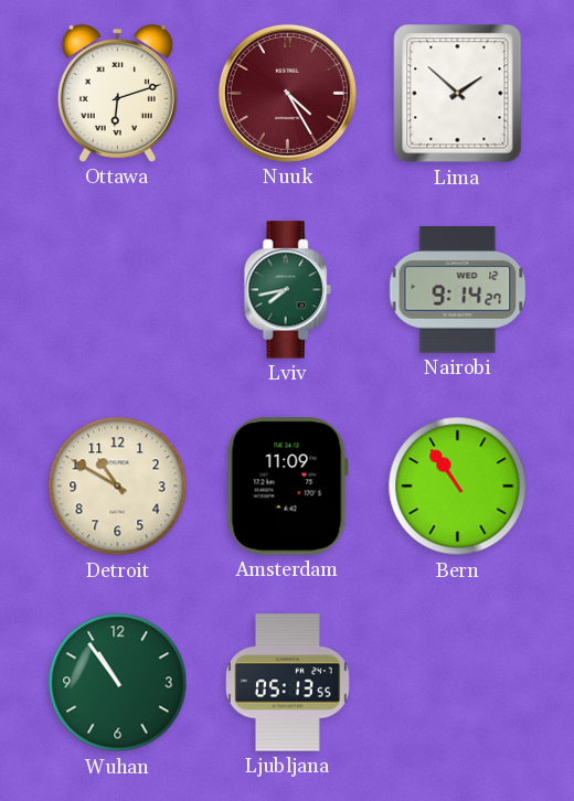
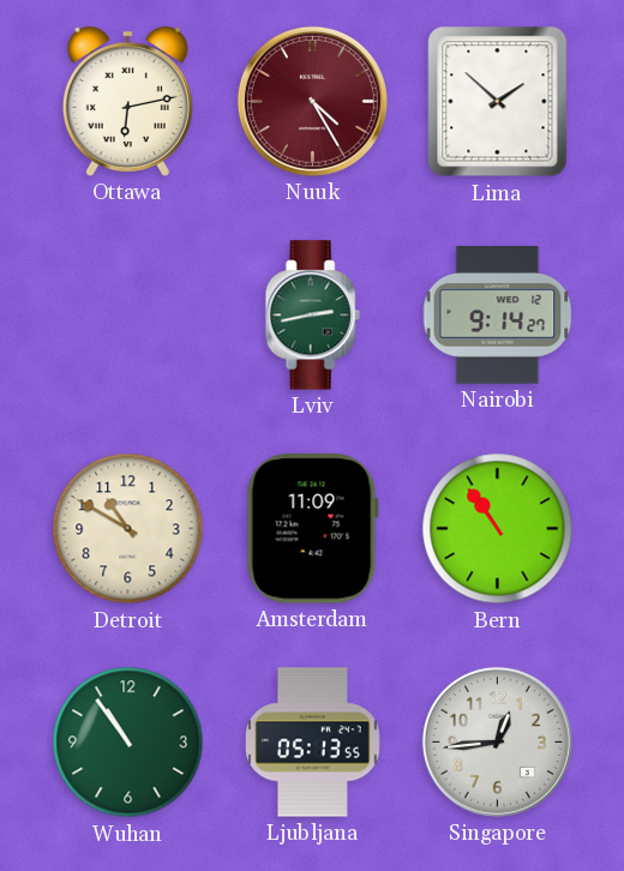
Ottawa: 6:12 -> 6:13
Lviv: 7:43 -> 2:43
Singapore: none -> 12:44
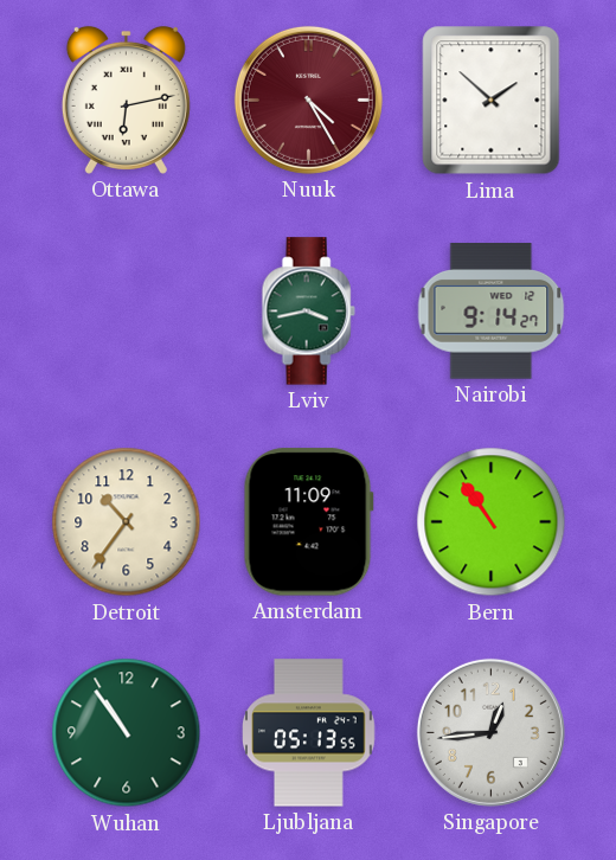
Lviv: 2:43 -> 3:43
Detroit: 10:50 -> 10:36
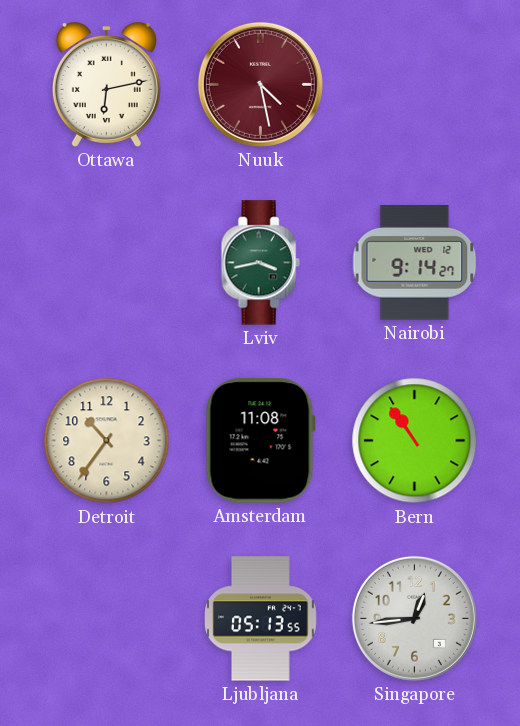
Nuuk: 4:25 -> 4:28
Lima: 1:52 -> none
Amsterdam: 11:09 -> 11:08
Wuhan: 10:54 -> none
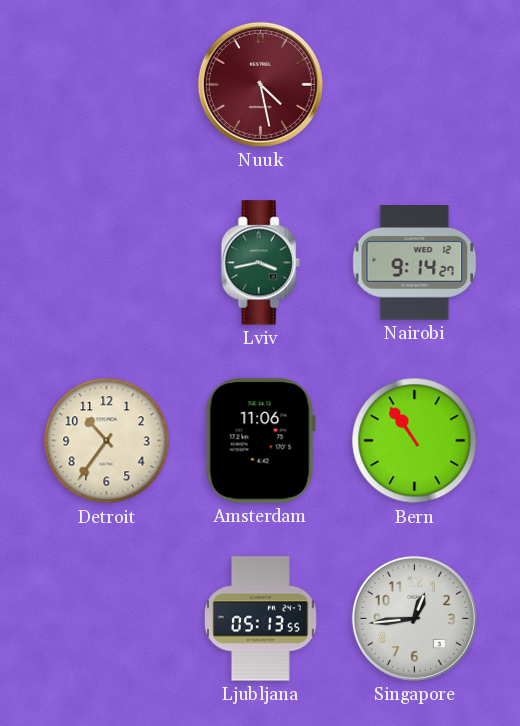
Ottawa: 6:13 -> none
Amsterdam: 11:08 -> 11:06
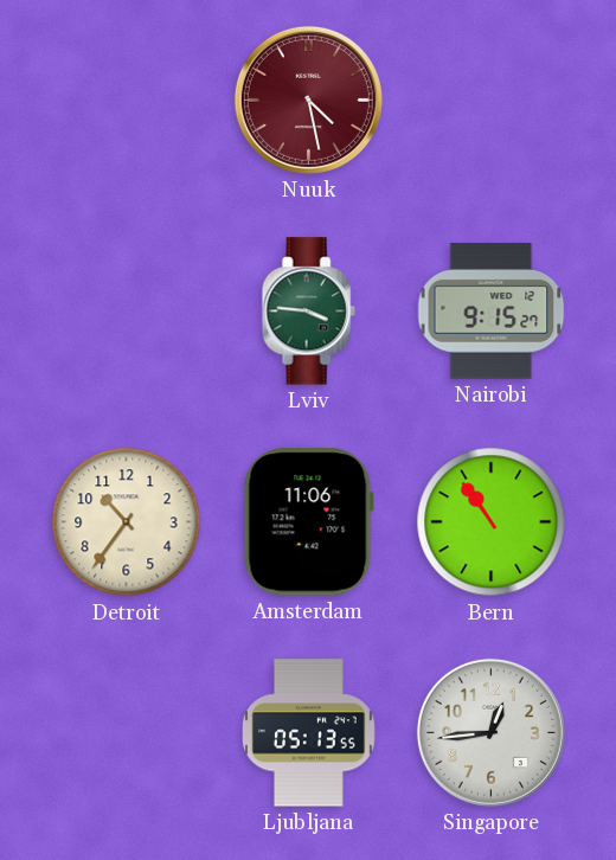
Lviv: 3:43 -> 3:46
Nairobi: 9:14 -> 9:15
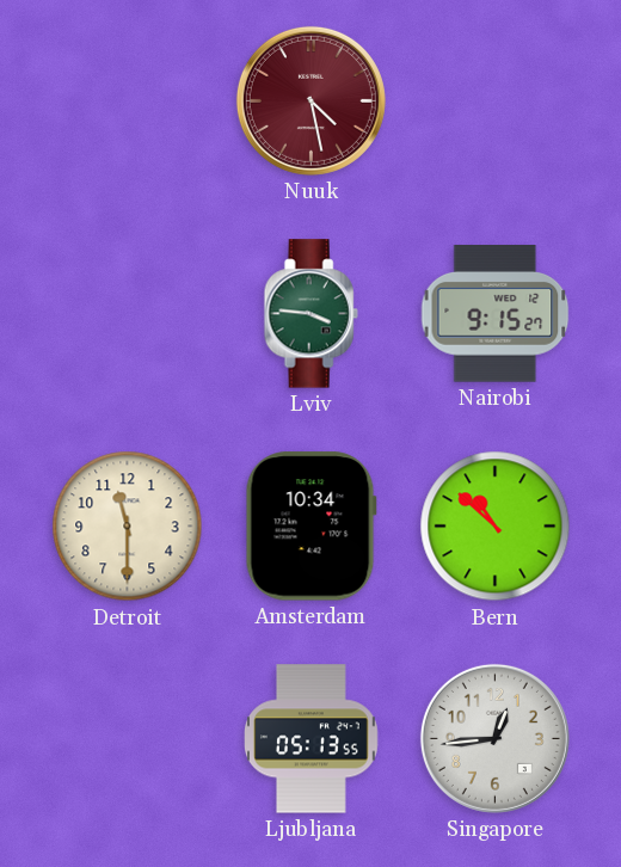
Detroit: 10:36 -> 11:30
Amsterdam: 11:06 -> 10:34
Bern: 10:54 -> 10:52
